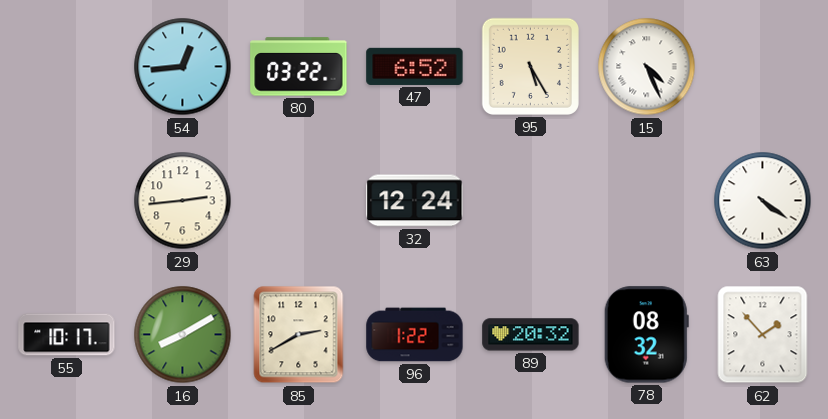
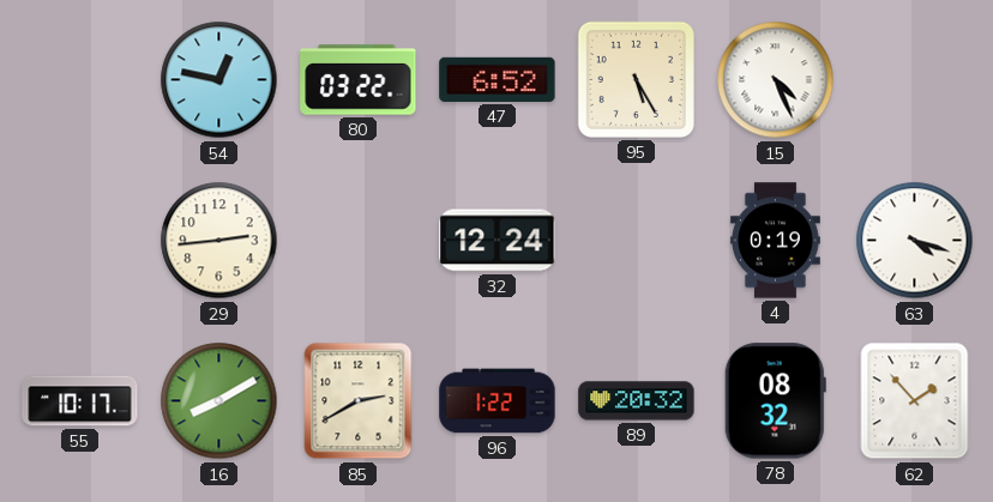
54: 12:44 -> 12:47
4: none -> 0:19
63: 4:21 -> 4:18
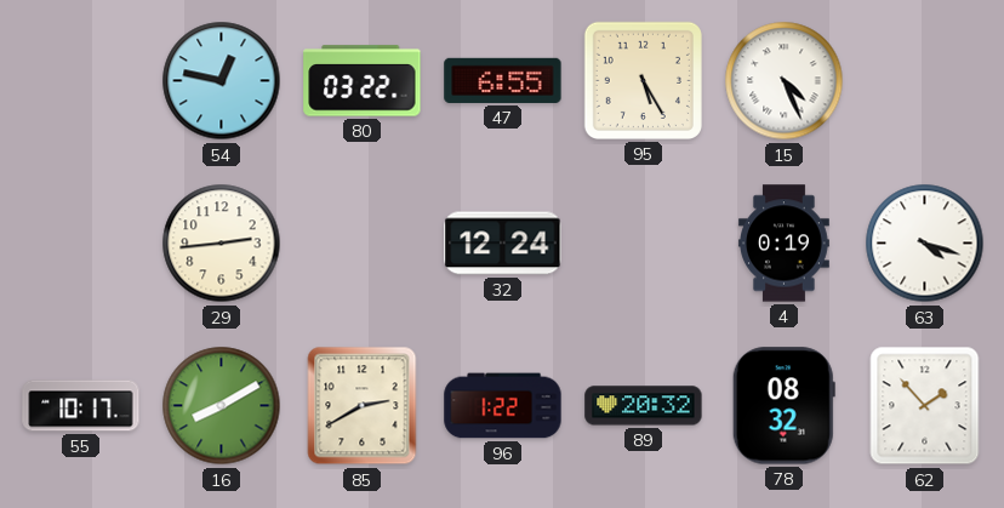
47: 6:52 -> 6:55
